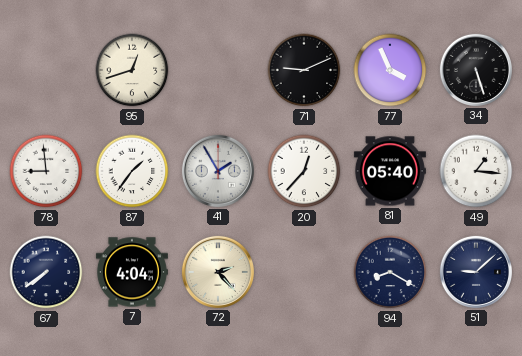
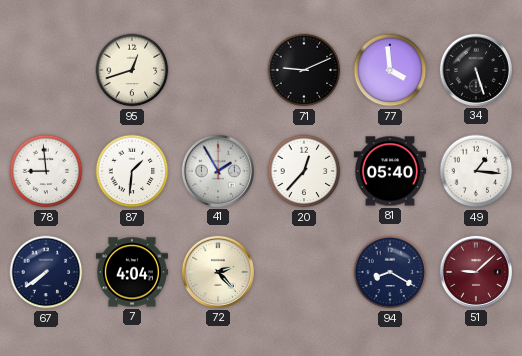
77: 3:56 -> 3:59
87: 1:36 -> 1:31
51 dial: navy -> burgundy
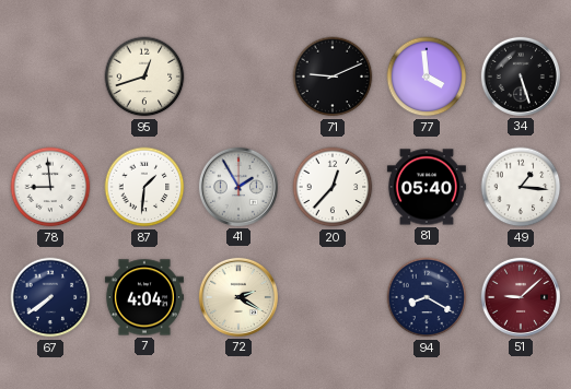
72: 2:23 -> 2:20
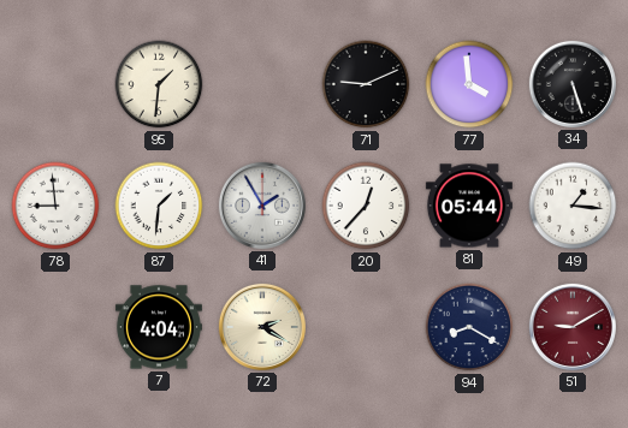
95: 12:42 -> 1:31
81: 05:40 -> 05:44
67: 7:39 -> none
51: 9:08 -> 9:10
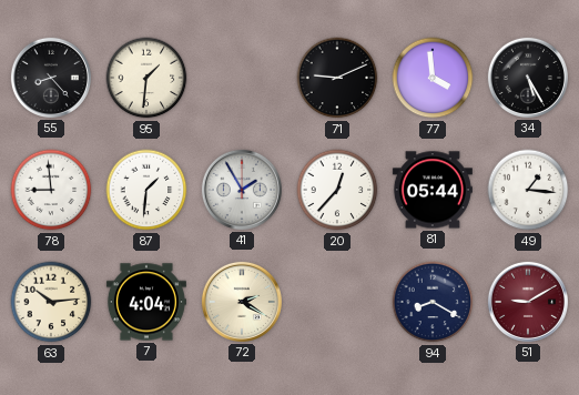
55: none -> 8:23
34: 5:27 -> 5:25
63: none -> 10:14
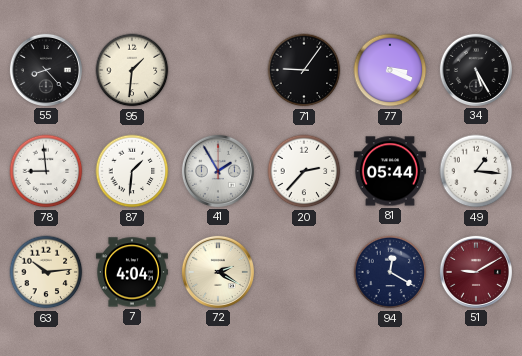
71: 9:11 -> 9:06
77: 3:59 -> 3:19
20: 12:37 -> 2:37
94: 8:20 -> 12:20
